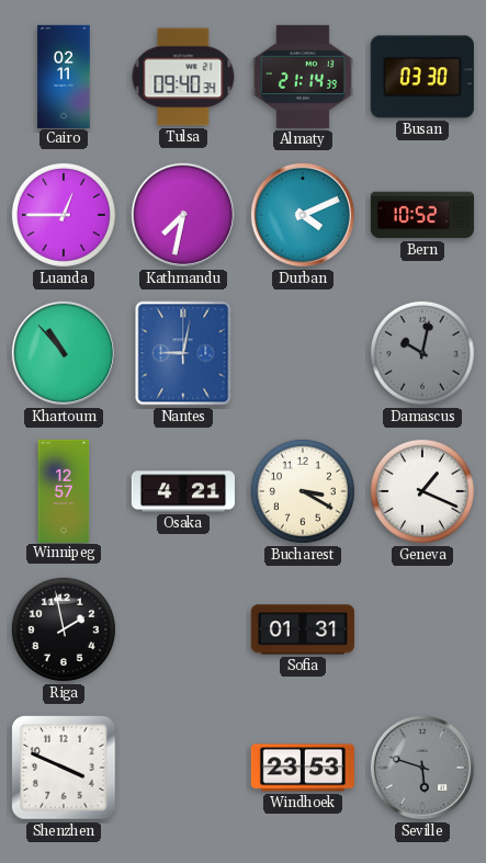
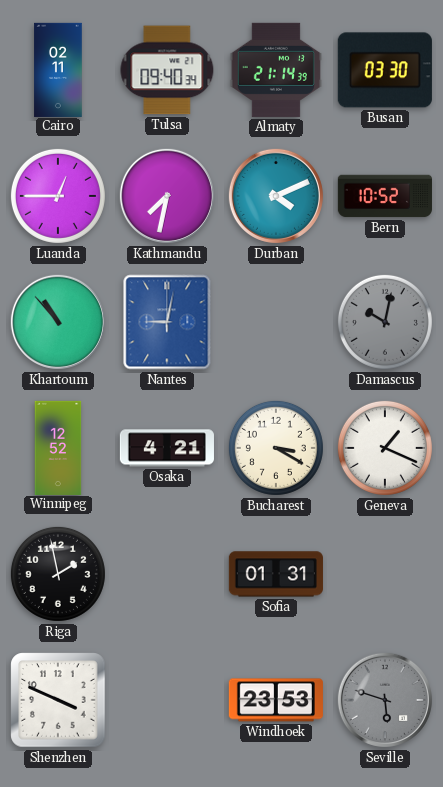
Winnipeg: 12:57 -> 12:52
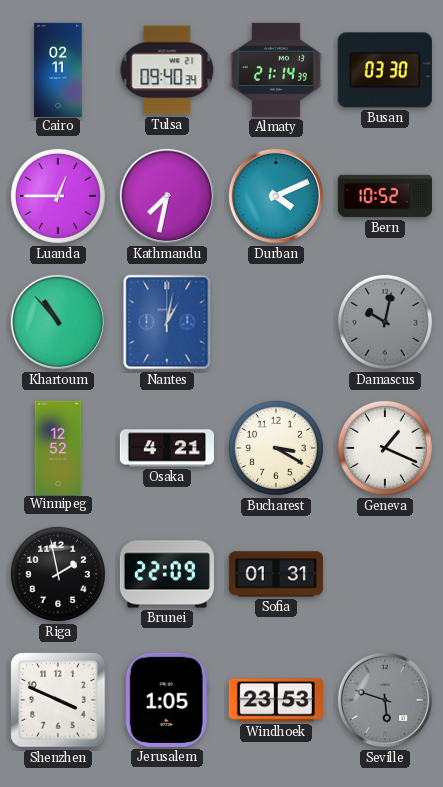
Nantes: 9:02 -> 1:02
Brunei: none -> 22:09
Jerusalem: none -> 1:05
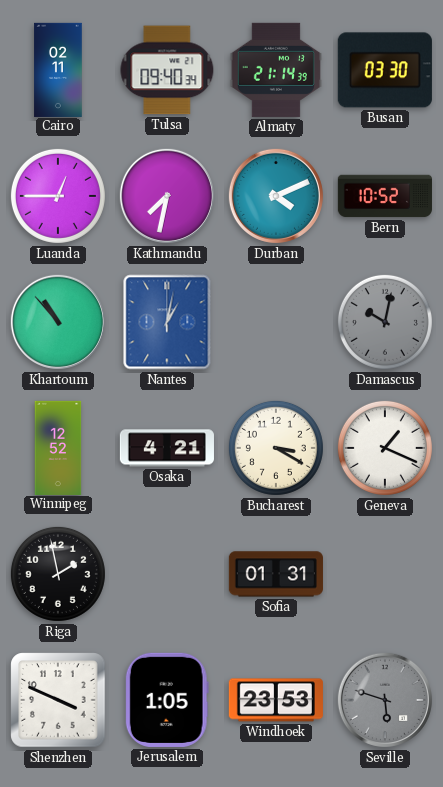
Brunei: 22:09 -> none
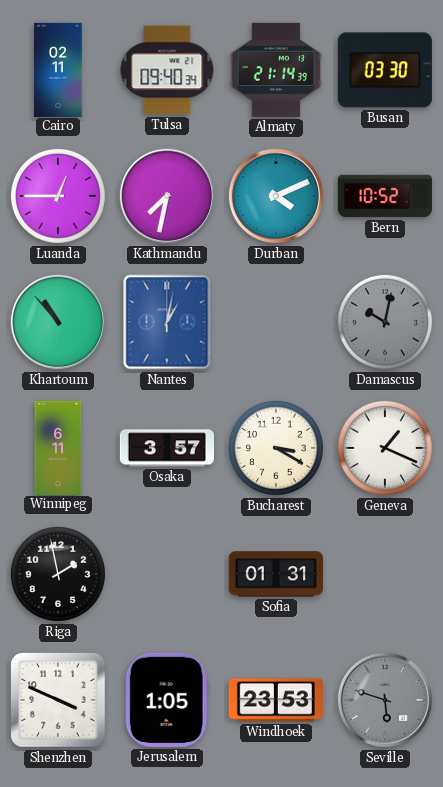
Winnipeg: 12:52 -> 6:11
Osaka: 4:21 -> 3:57
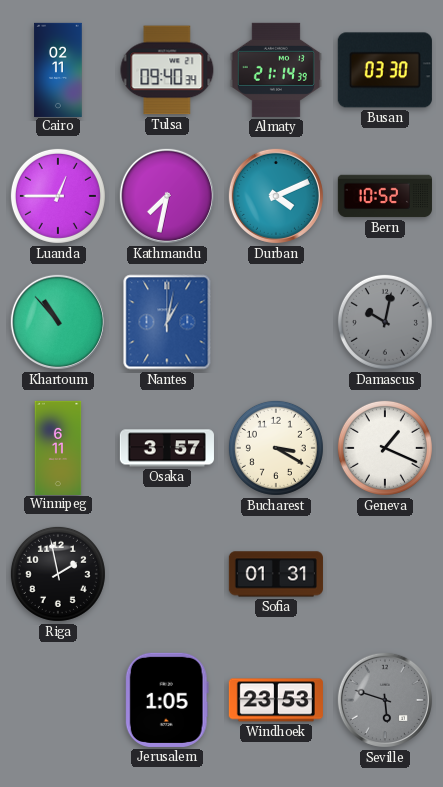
Shenzhen: 3:49 -> none
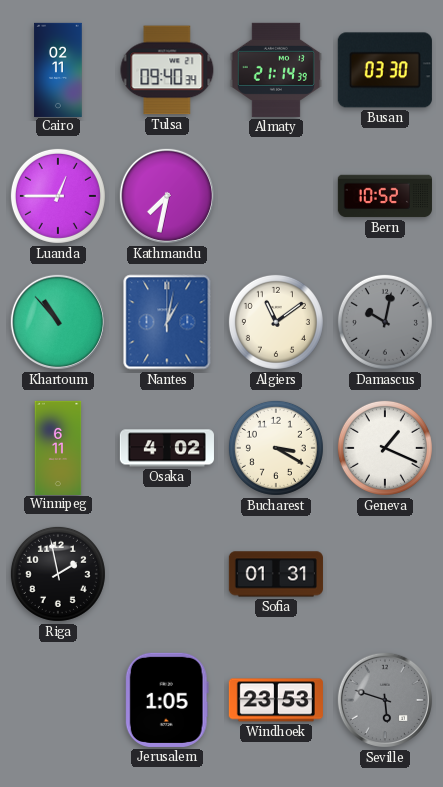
Durban: 4:11 -> none
Algiers: none -> 11:09
Osaka: 3:57 -> 4:02
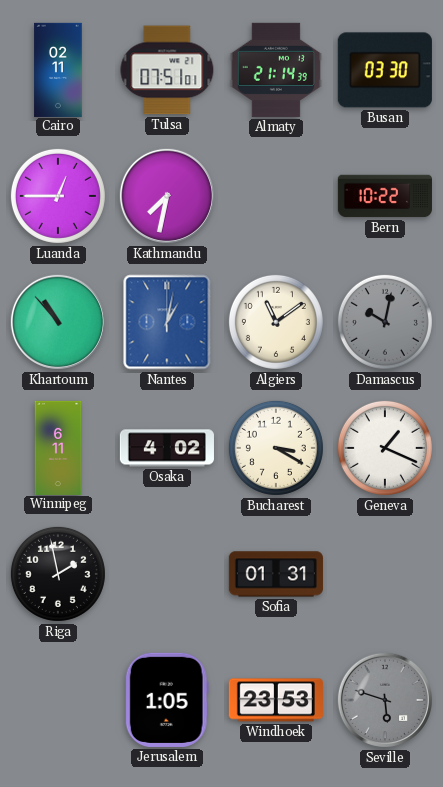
Tulsa: 09:40 -> 07:51
Bern: 10:52 -> 10:22
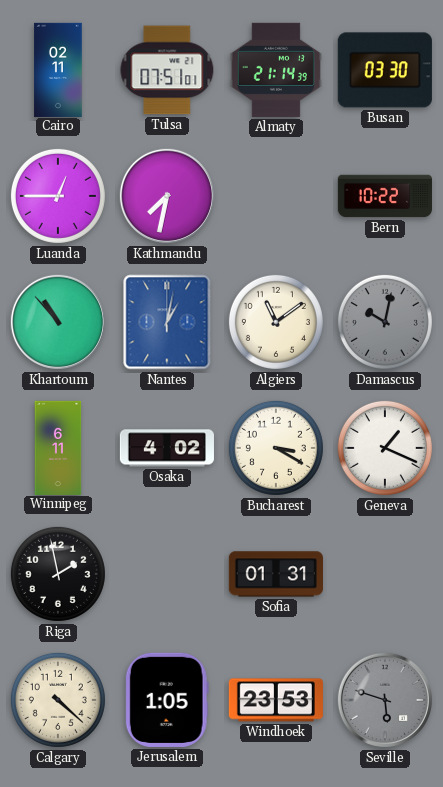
Calgary: none -> 4:22
